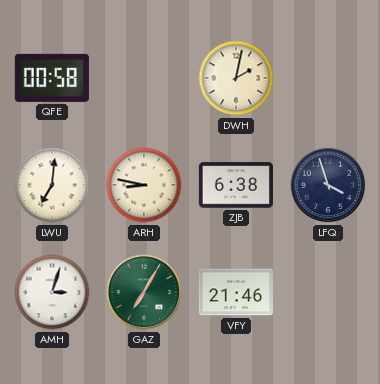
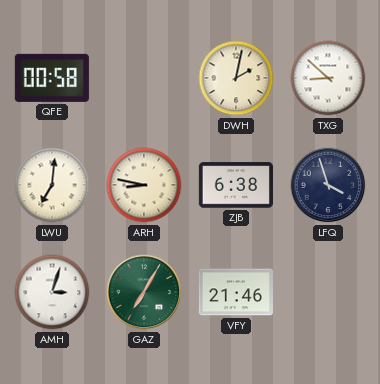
TXG: none -> 8:52
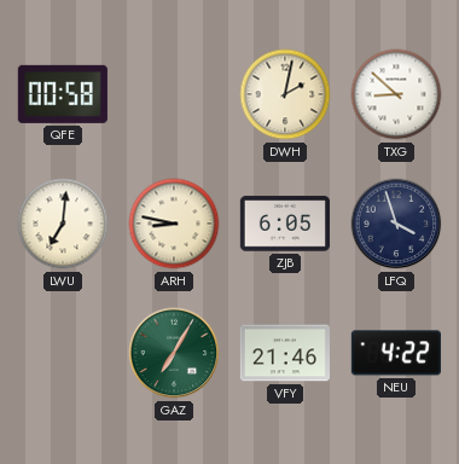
ZJB: 6:38 -> 6:05
AMH: 3:03 -> none
NEU: none -> 4:22
